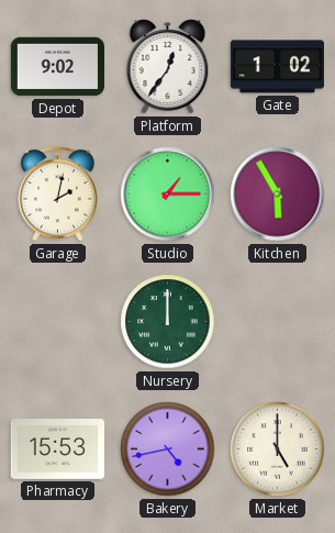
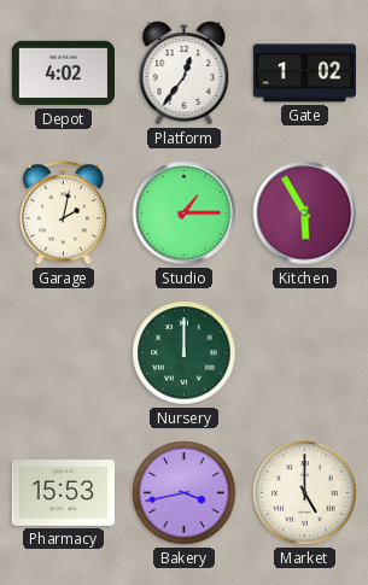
Depot: 9:02 -> 4:02
Bakery: 4:43 -> 3:43
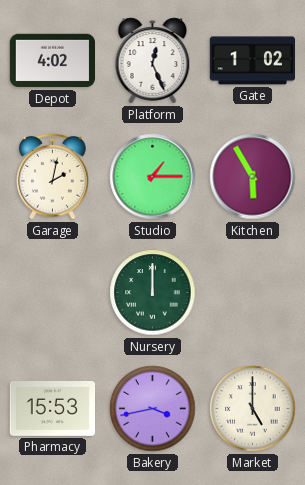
Platform: 12:36 -> 12:26
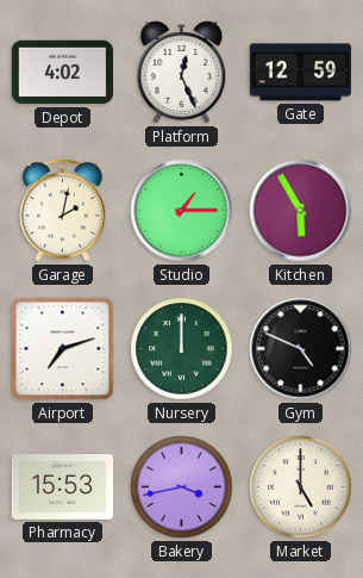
Gate: 1:02 -> 12:59
Airport: none -> 7:12
Gym: none -> 4:49
